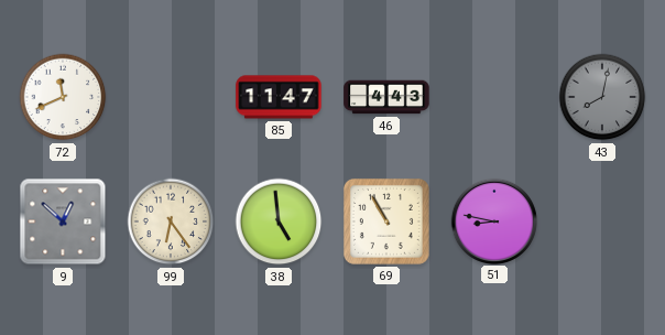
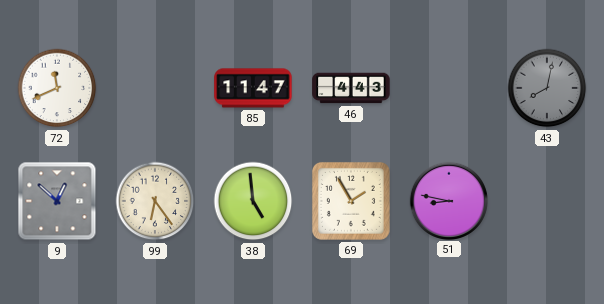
69: 10:55 -> 1:55
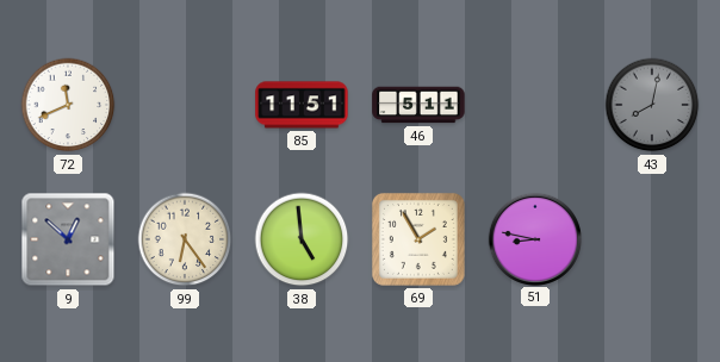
85: 11:47 -> 11:51
46: 4:43 -> 5:11
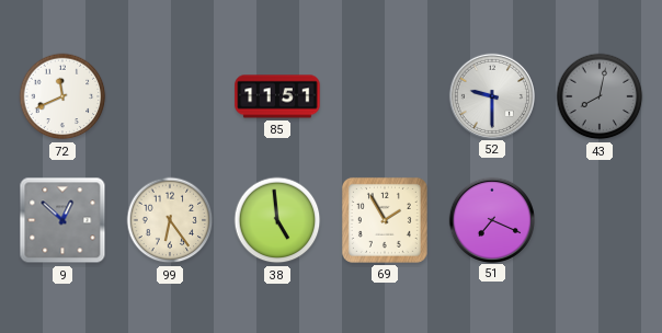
46: 5:11 -> none
52: none -> 9:30
51: 8:47 -> 7:19
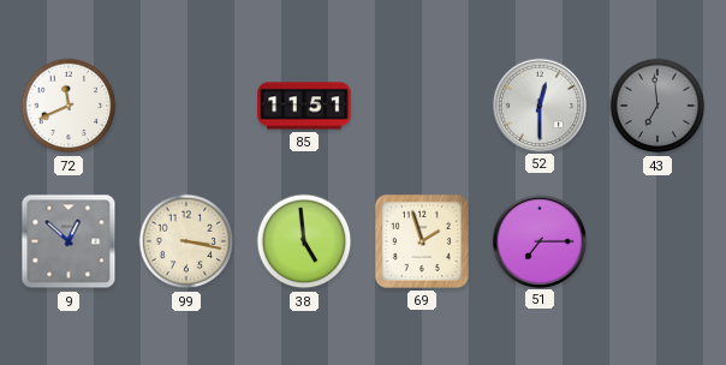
52: 9:30 -> 12:30
43: 8:02 -> 6:59
99: 6:24 -> 3:17
69: 1:55 -> 1:57
51: 7:19 -> 7:15
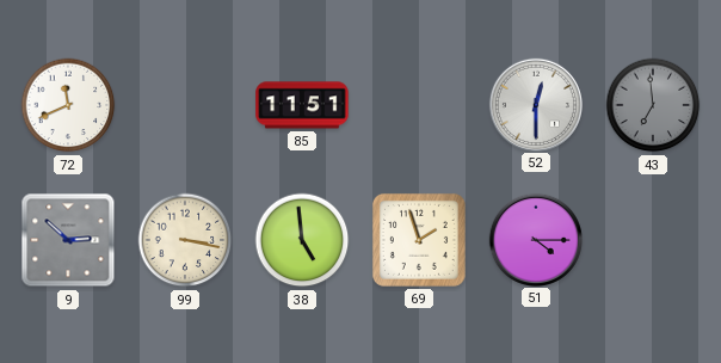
9: 12:52 -> 2:52
51: 7:15 -> 4:15
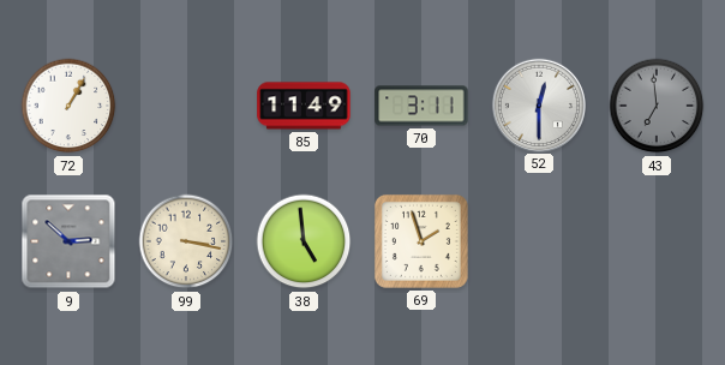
72: 11:41 -> 1:05
85: 11:51 -> 11:49
70: none -> 3:11
51: 4:15 -> none
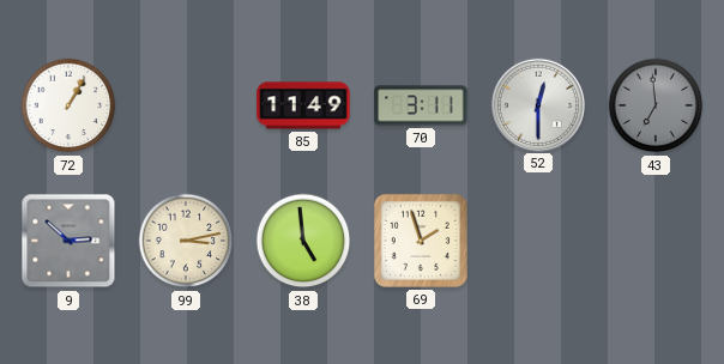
99: 3:17 -> 3:13
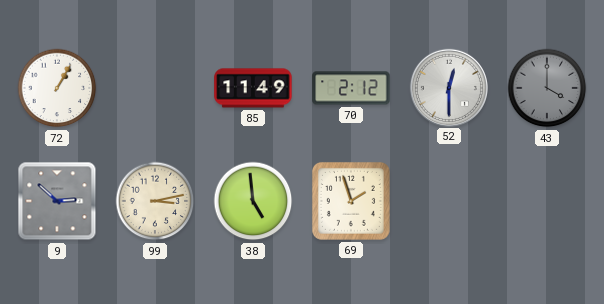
70: 3:11 -> 2:12
43: 6:59 -> 4:00
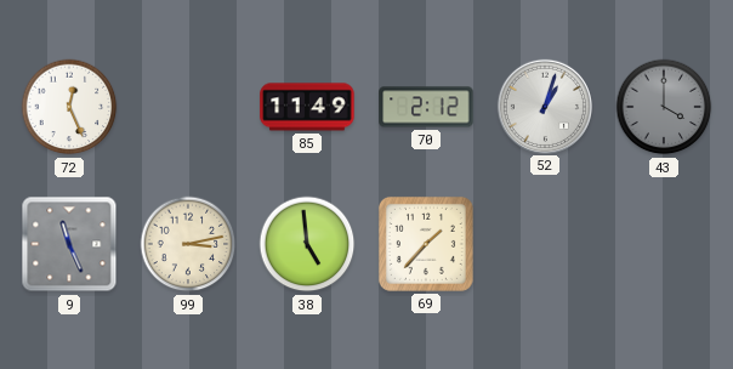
72: 1:05 -> 12:26
52: 12:30 -> 1:03
9: 2:52 -> 11:26
69: 1:57 -> 1:37
